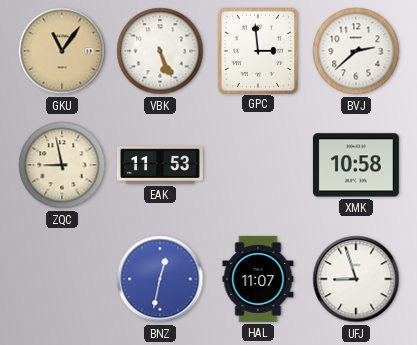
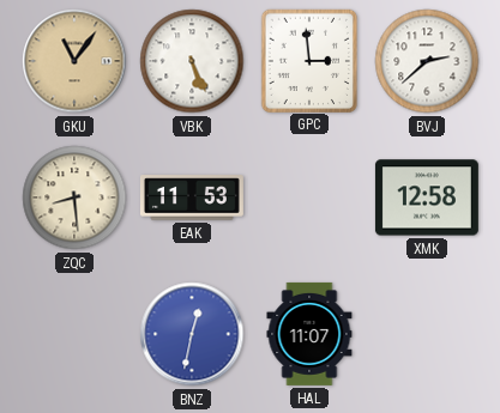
ZQC: 8:58 -> 8:29
XMK: 10:58 -> 12:58
UFJ: 8:57 -> none
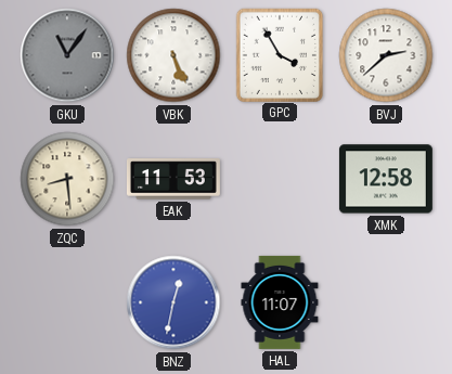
GKU dial: champagne -> grey
GPC: 2:59 -> 3:55
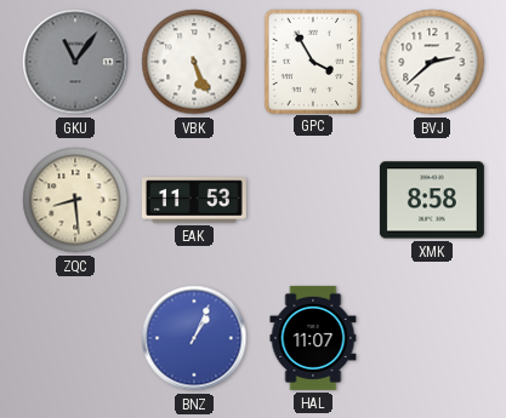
XMK: 12:58 -> 8:58
BNZ: 12:32 -> 1:04
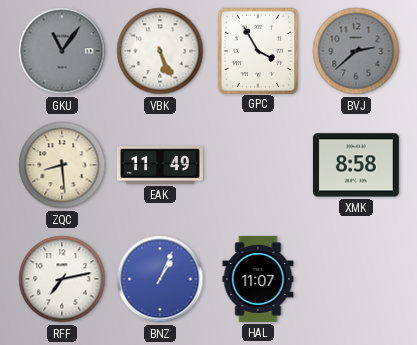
BVJ dial: white -> grey
EAK: 11:53 -> 11:49
RFF: none -> 7:13
